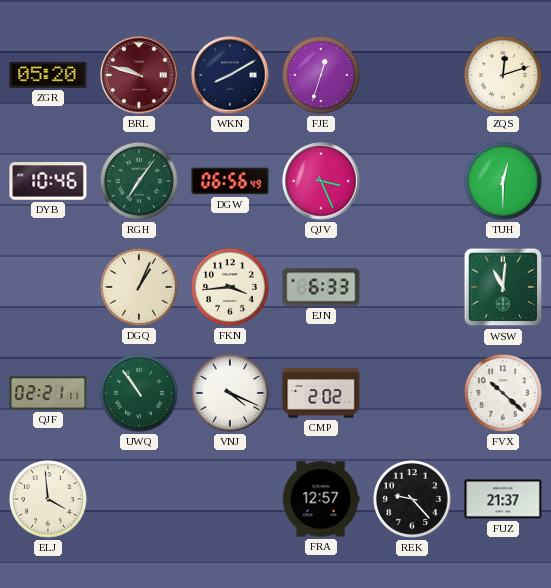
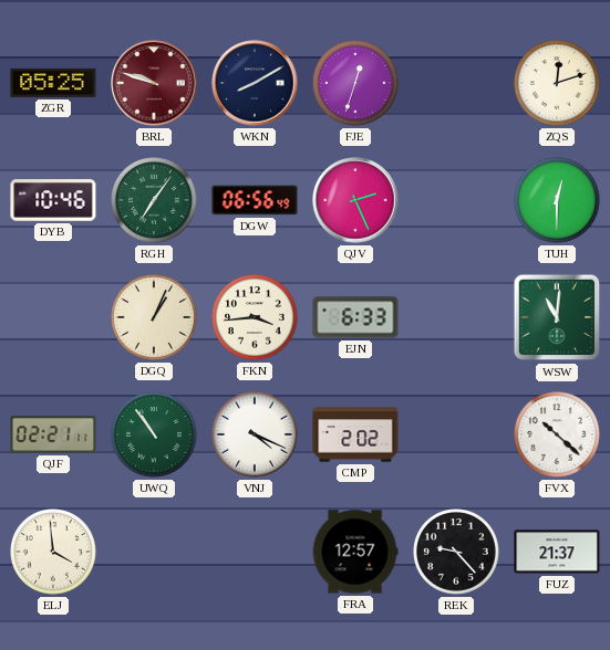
ZGR: 05:20 -> 05:25
QJV: 3:26 -> 2:26
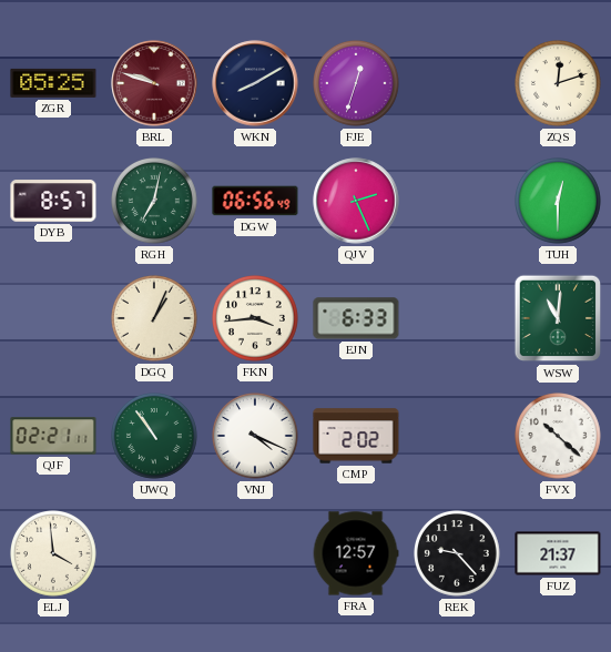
DYB: 10:46 -> 8:57
RGH: 7:06 -> 7:02
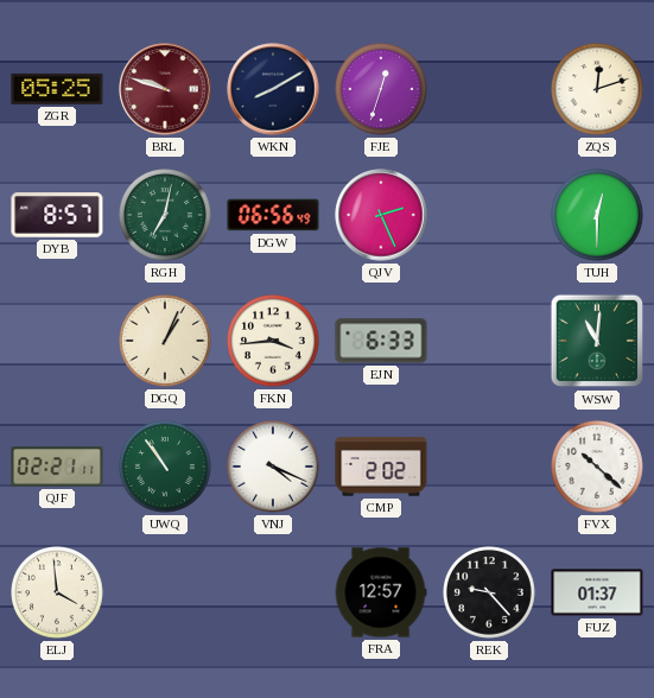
FUZ: 21:37 -> 01:37
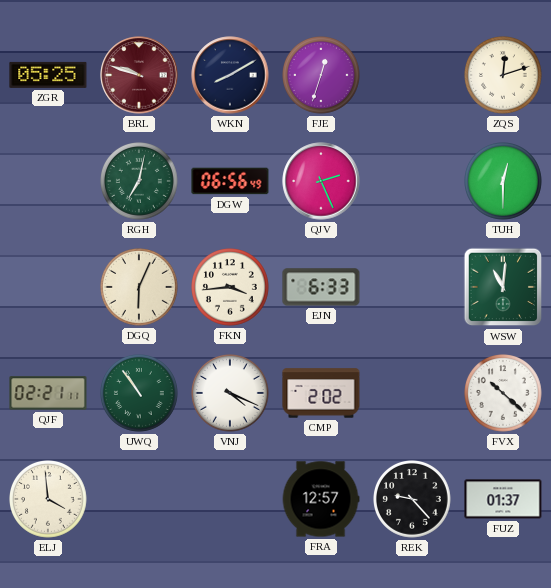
DYB: 8:57 -> none
DGQ: 1:04 -> 6:04
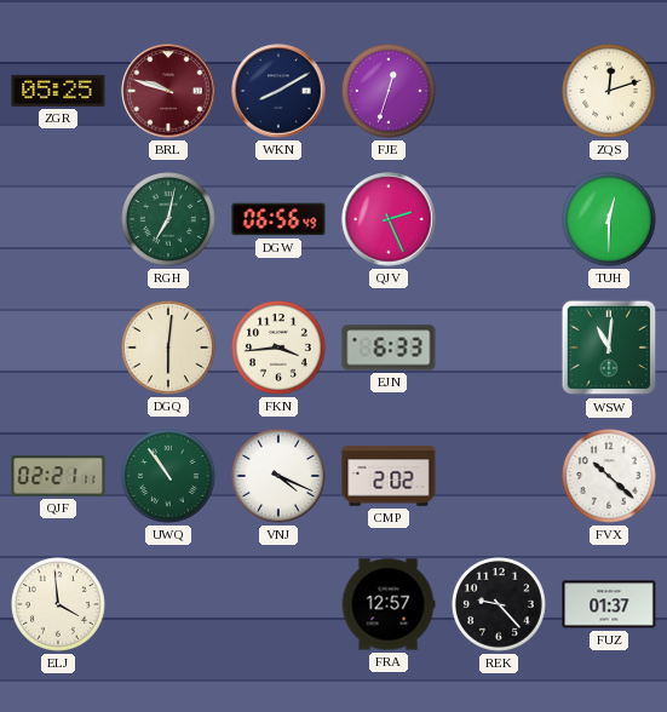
DGQ: 6:04 -> 6:01
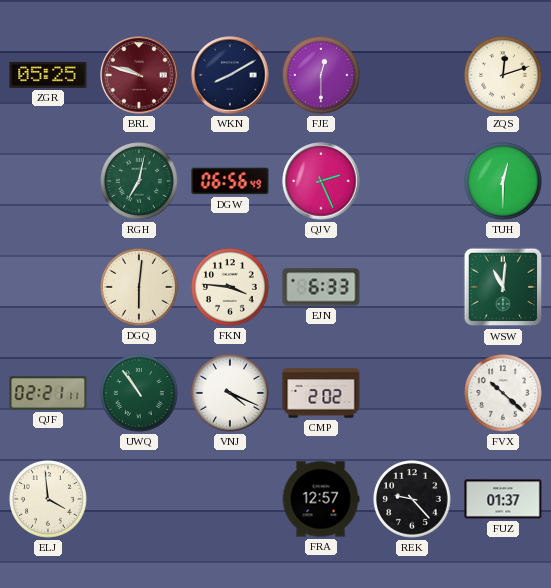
FJE: 12:33 -> 12:30
FKN: 3:44 -> 3:46
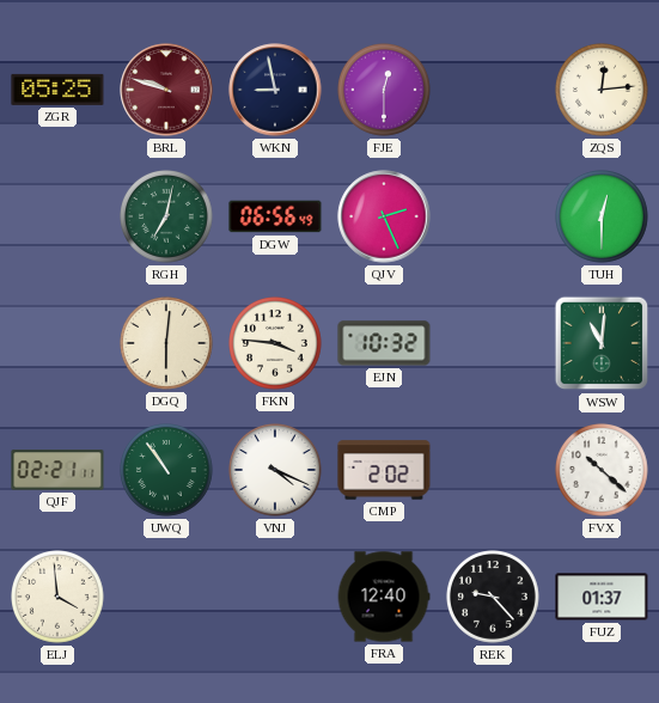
WKN: 8:10 -> 8:58
ZQS: 12:12 -> 12:14
EJN: 6:33 -> 10:32
FRA: 12:57 -> 12:40
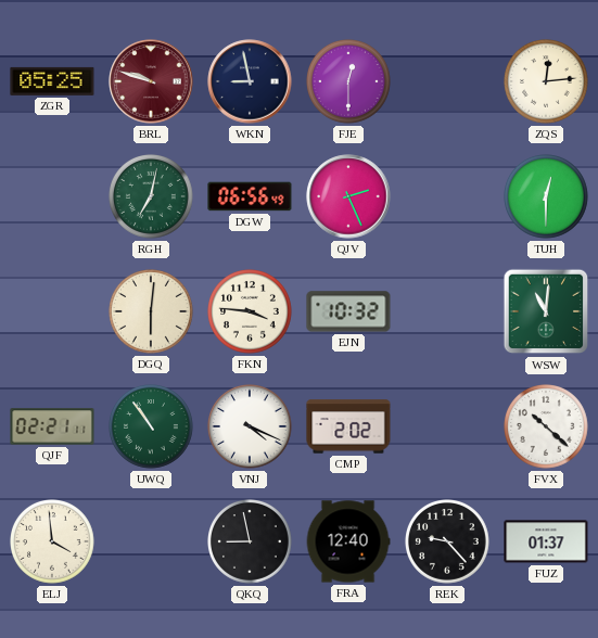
QKQ: none -> 8:58
